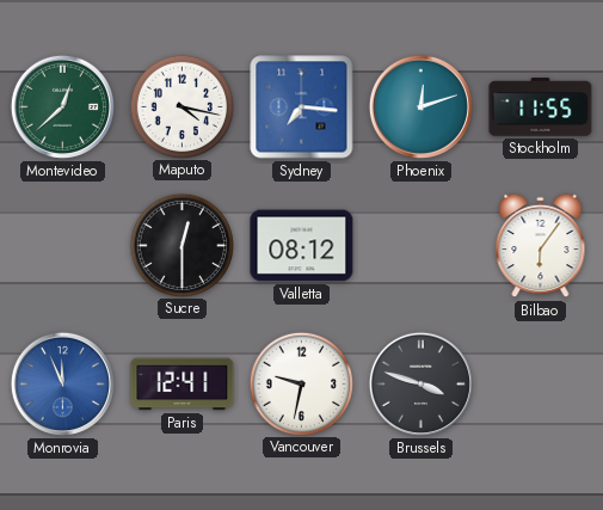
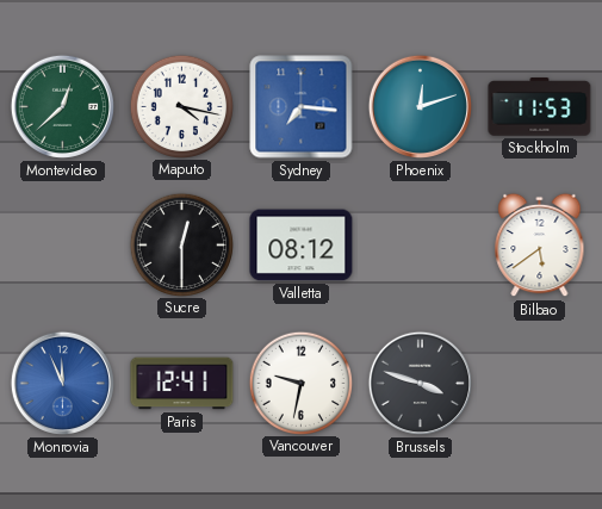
Stockholm: 11:55 -> 11:53
Bilbao: 6:06 -> 5:39
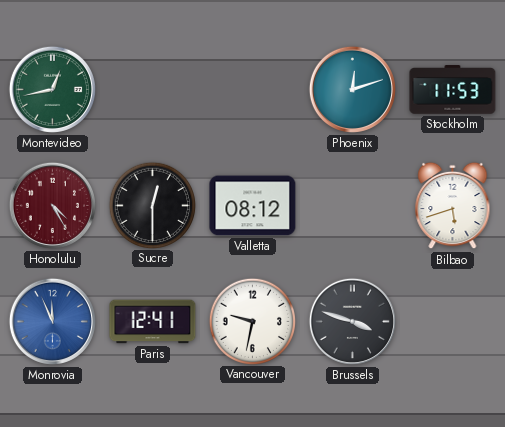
Montevideo: 12:38 -> 12:43
Maputo: 4:17 -> none
Sydney: 7:16 -> none
Honolulu: none -> 4:25
Bilbao: 5:39 -> 5:42
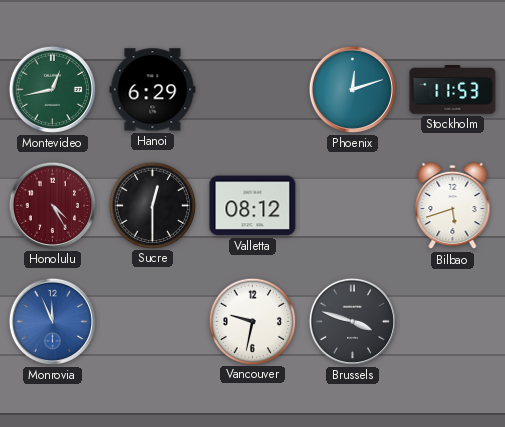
Hanoi: none -> 6:29
Paris: 12:41 -> none
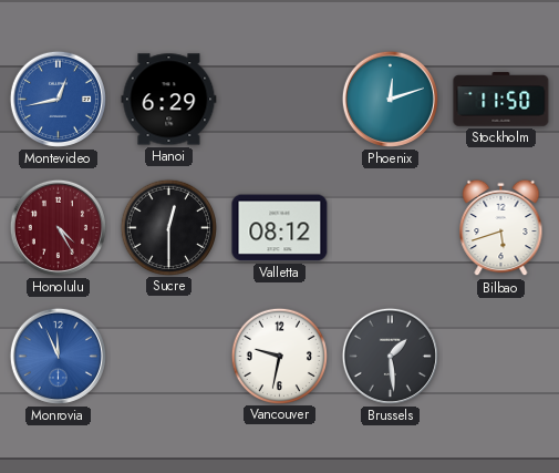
Montevideo dial: green -> blue
Stockholm: 11:53 -> 11:50
Brussels: 3:48 -> 1:29
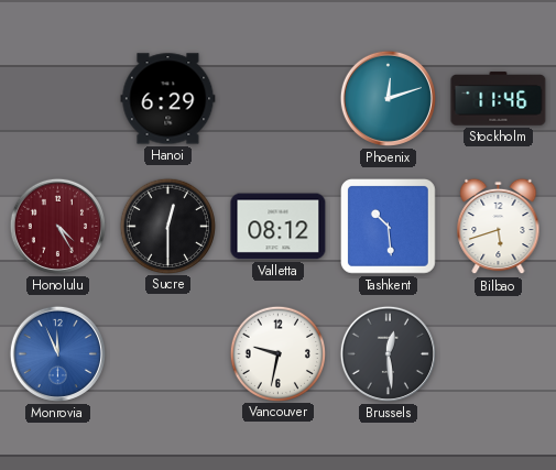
Montevideo: 12:43 -> none
Stockholm: 11:50 -> 11:46
Tashkent: none -> 10:29
Brussels: 1:29 -> 12:29
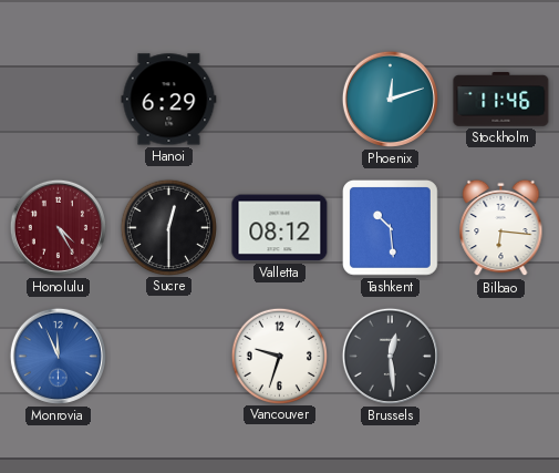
Bilbao: 5:42 -> 6:16
Vancouver: 9:32 -> 9:33
